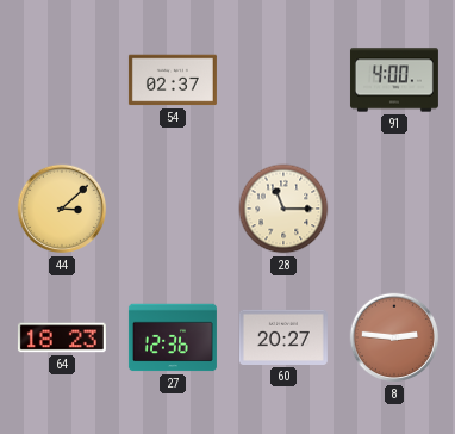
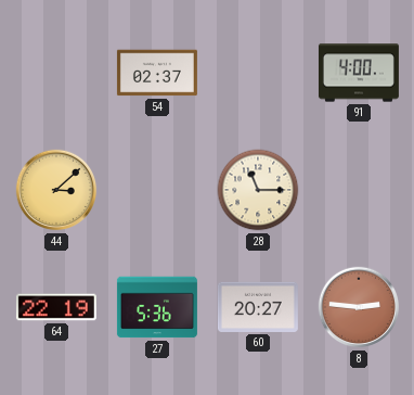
64: 18:23 -> 22:19
27: 12:36 -> 5:36
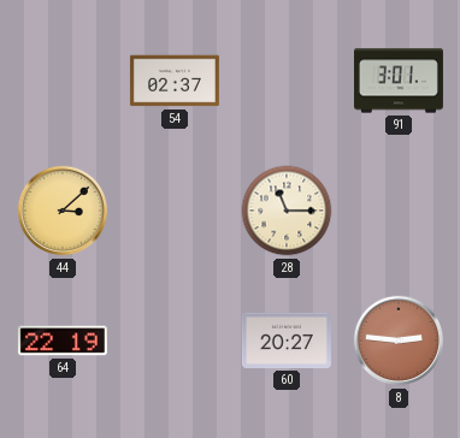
91: 4:00 -> 3:01
27: 5:36 -> none
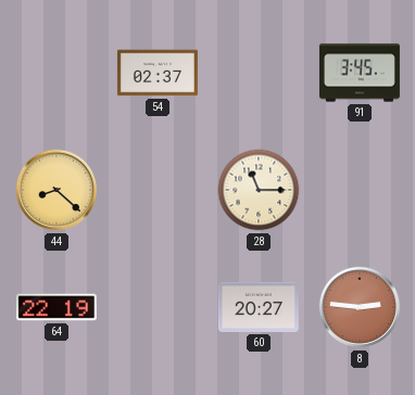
91: 3:01 -> 3:45
44: 3:08 -> 8:22
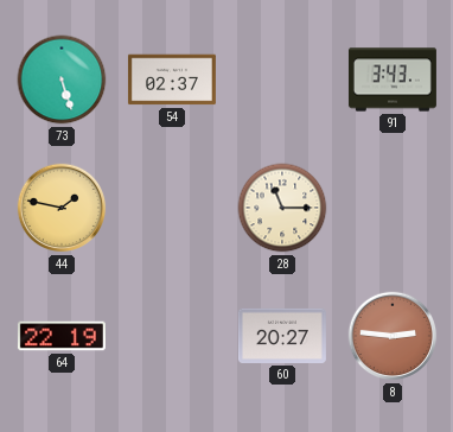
73: none -> 5:27
91: 3:45 -> 3:43
44: 8:22 -> 1:47
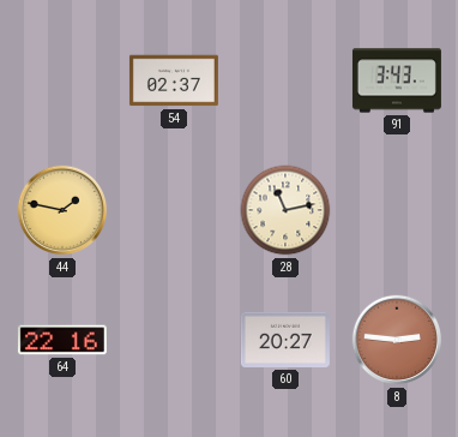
73: 5:27 -> none
28: 11:15 -> 11:13
64: 22:19 -> 22:16
